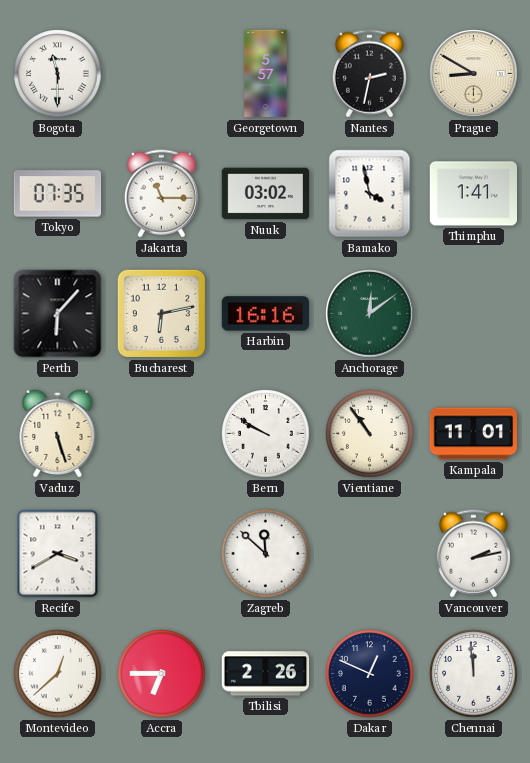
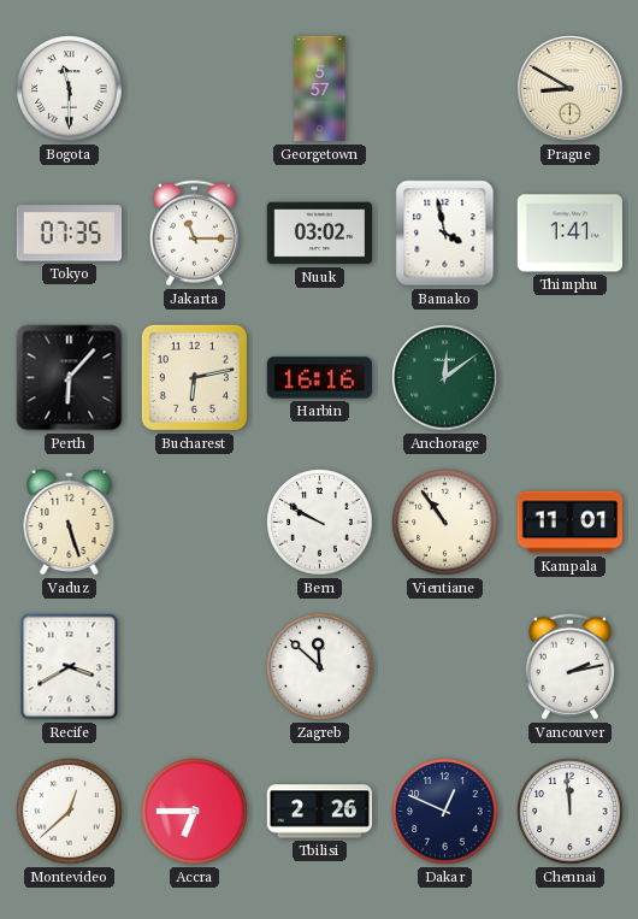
Nantes: 2:32 -> none
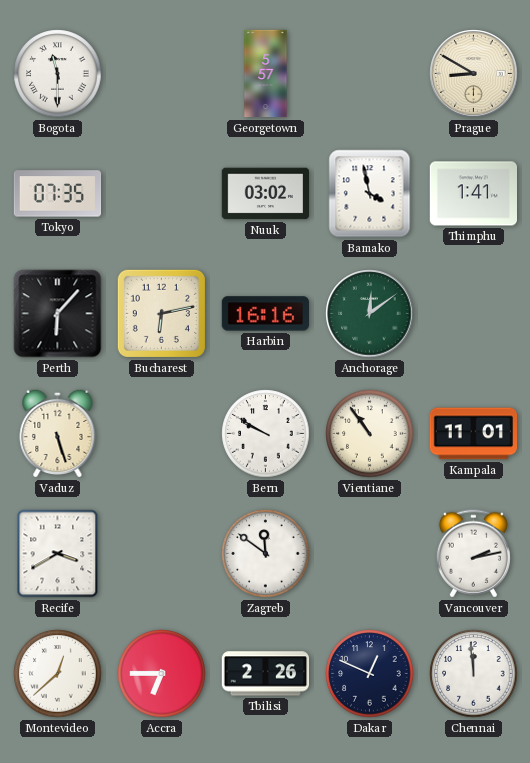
Jakarta: 11:15 -> none
Zagreb: 11:52 -> 11:51
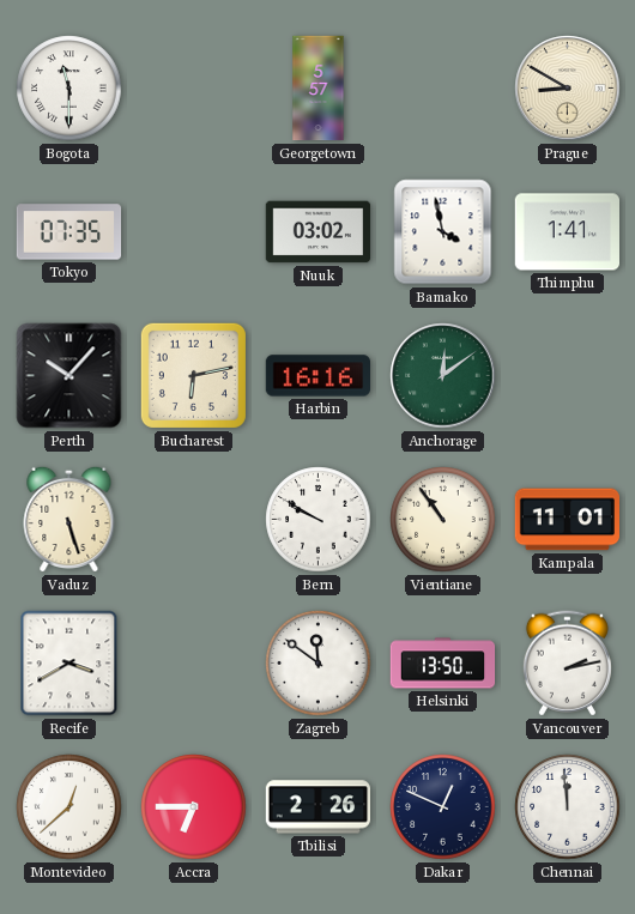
Perth: 6:07 -> 10:07
Helsinki: none -> 13:50
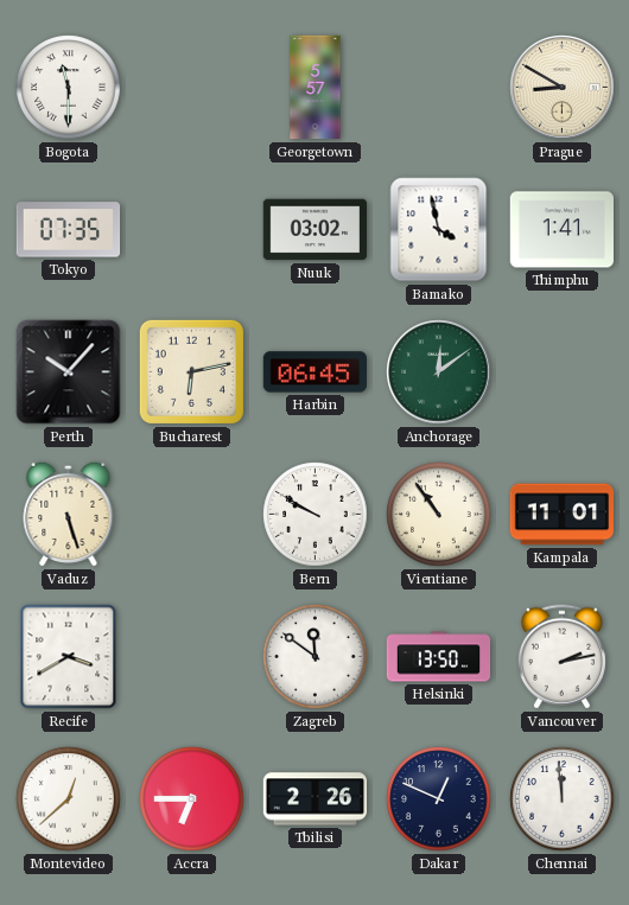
Harbin: 16:16 -> 06:45
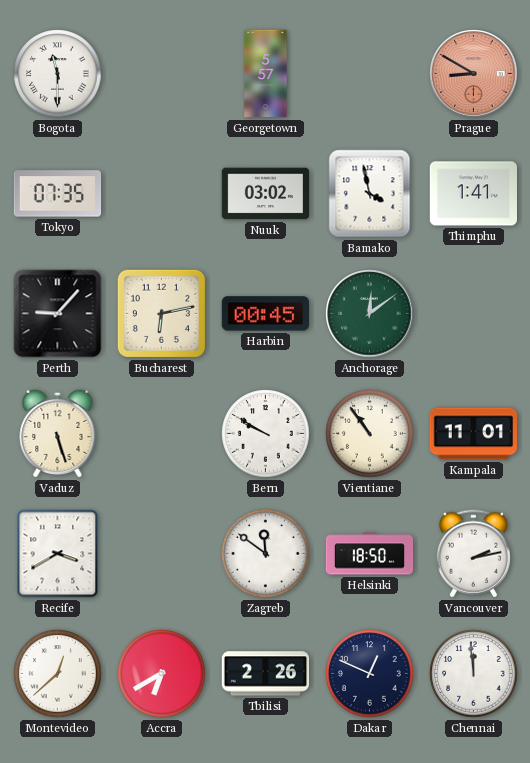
Prague dial: cream -> salmon
Perth: 10:07 -> 9:07
Harbin: 06:45 -> 00:45
Helsinki: 13:50 -> 18:50
Accra: 6:45 -> 6:40
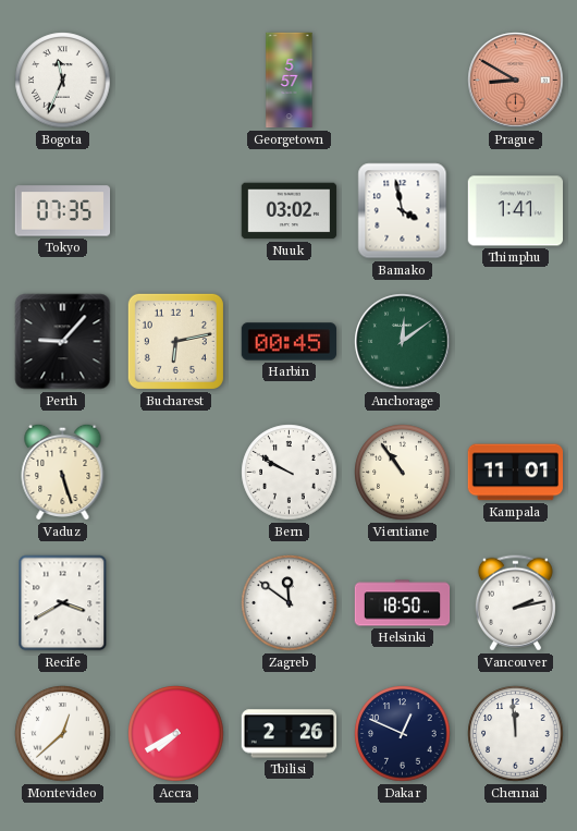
Bogota: 11:30 -> 11:34
Accra: 6:40 -> 7:40
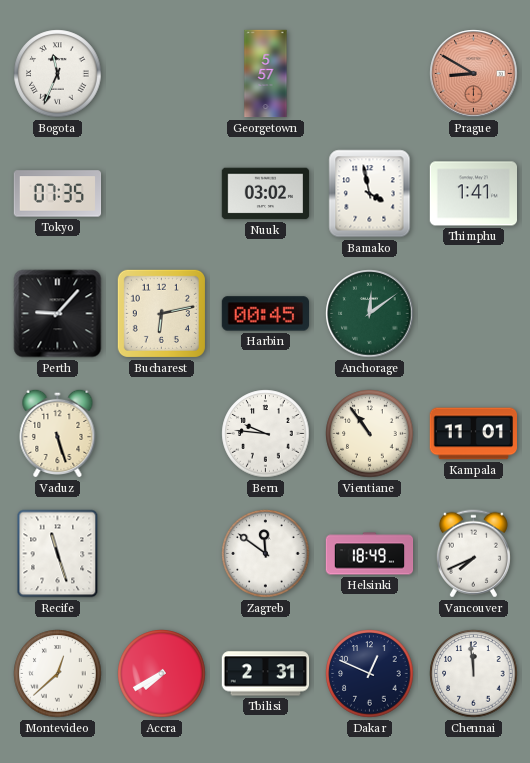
Bern: 9:50 -> 9:46
Recife: 3:40 -> 11:27
Helsinki: 18:50 -> 18:49
Vancouver: 2:13 -> 7:41
Tbilisi: 2:26 -> 2:31
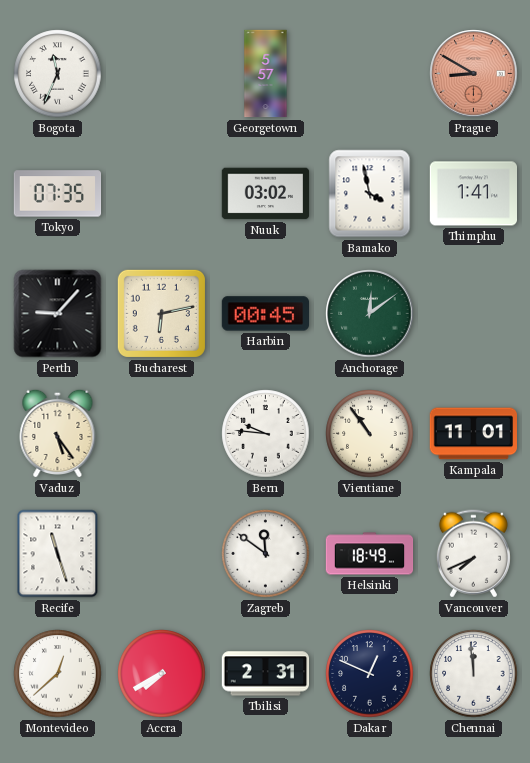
Vaduz: 5:27 -> 5:24
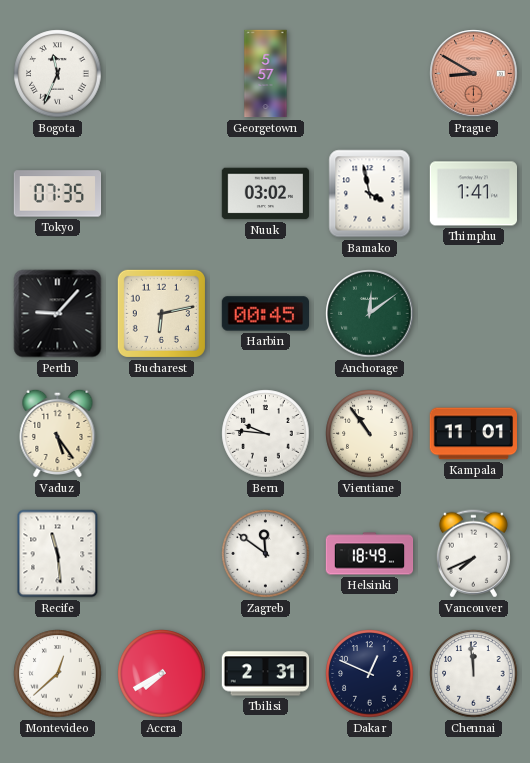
Recife: 11:27 -> 11:29
